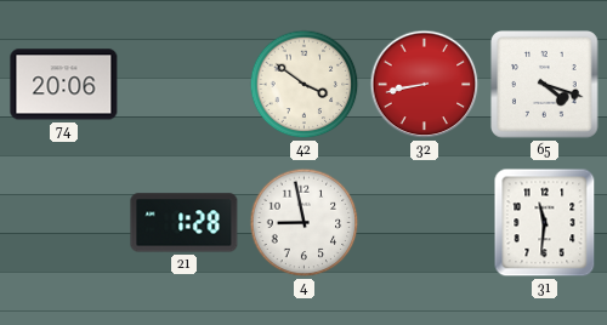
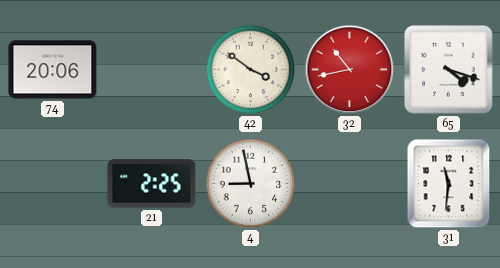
32: 8:43 -> 10:43
21: 1:28 -> 2:25
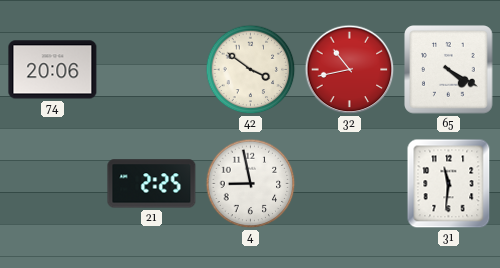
65: 4:18 -> 4:20
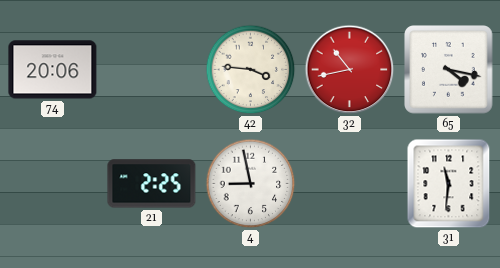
42: 3:51 -> 3:46
65: 4:20 -> 4:17
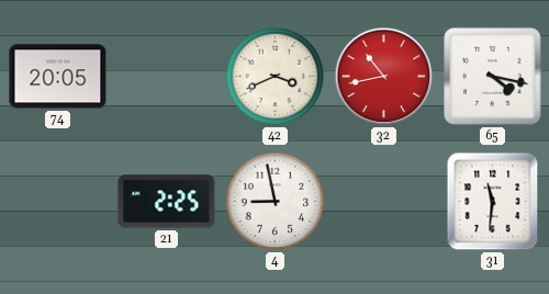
74: 20:06 -> 20:05
42: 3:46 -> 3:41
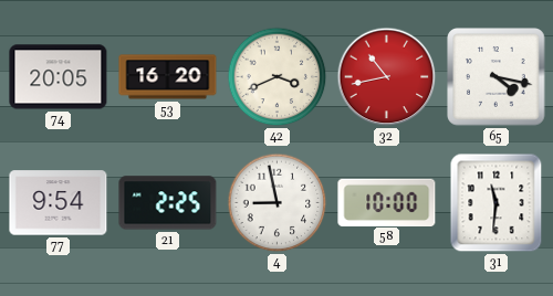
53: none -> 16:20
77: none -> 9:54
58: none -> 10:00
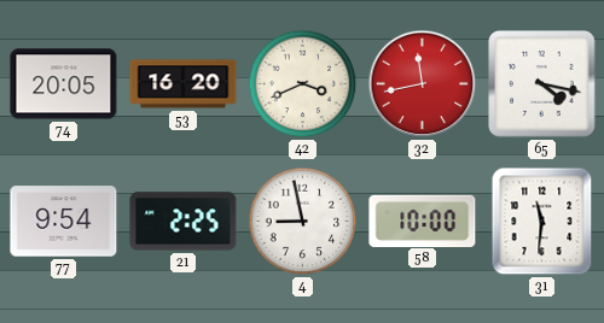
32: 10:43 -> 11:43
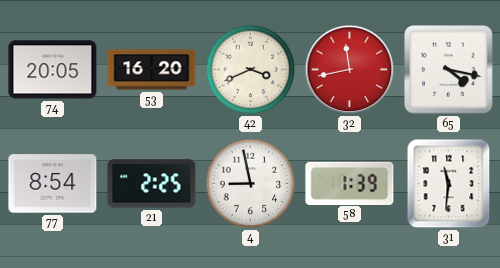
77: 9:54 -> 8:54
58: 10:00 -> 1:39
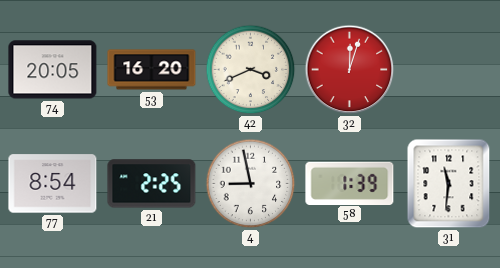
32: 11:43 -> 12:03
65: 4:17 -> none
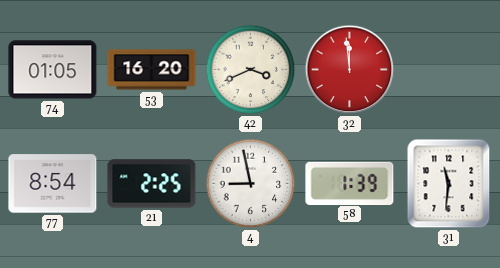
74: 20:05 -> 01:05
32: 12:03 -> 11:59
